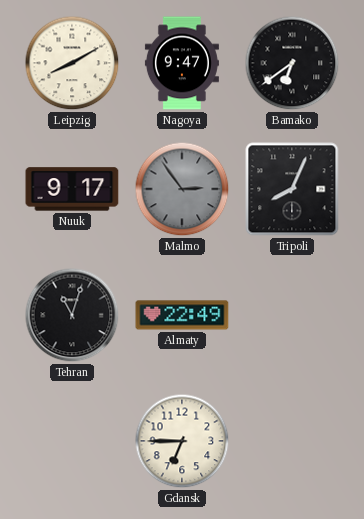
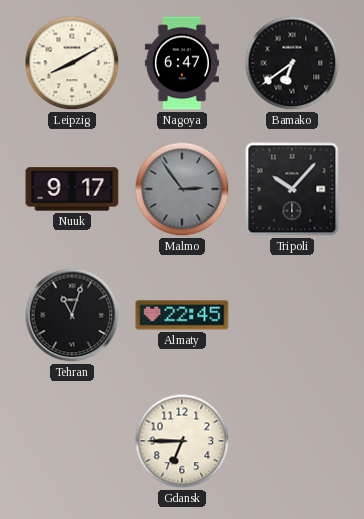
Nagoya: 9:47 -> 6:47
Tripoli: 8:04 -> 10:07
Almaty: 22:49 -> 22:45
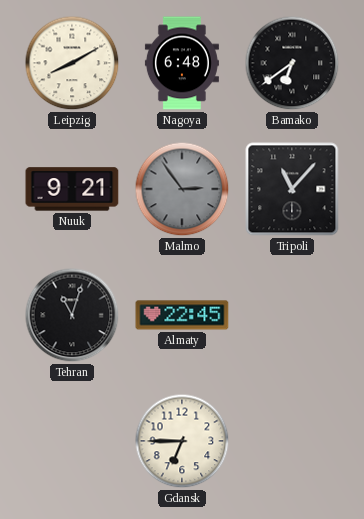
Nagoya: 6:47 -> 6:48
Nuuk: 9:17 -> 9:21
Tripoli: 10:07 -> 11:07
